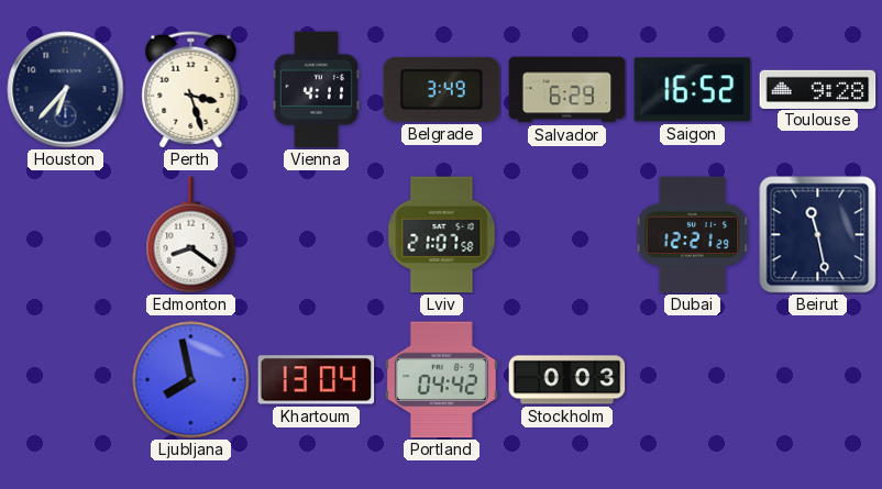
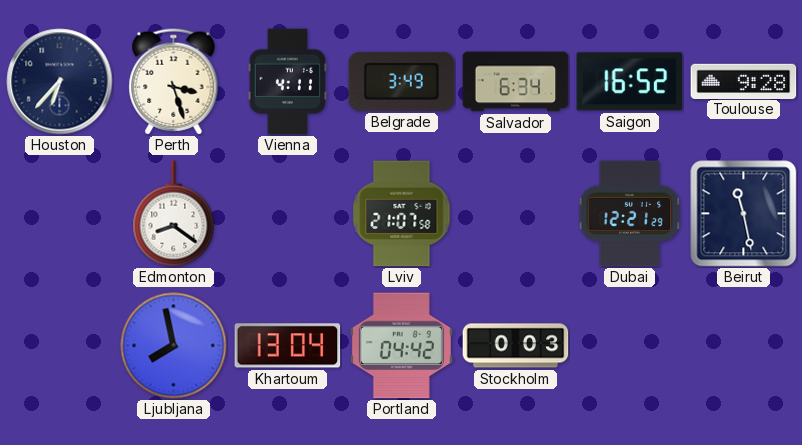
Salvador: 6:29 -> 6:34
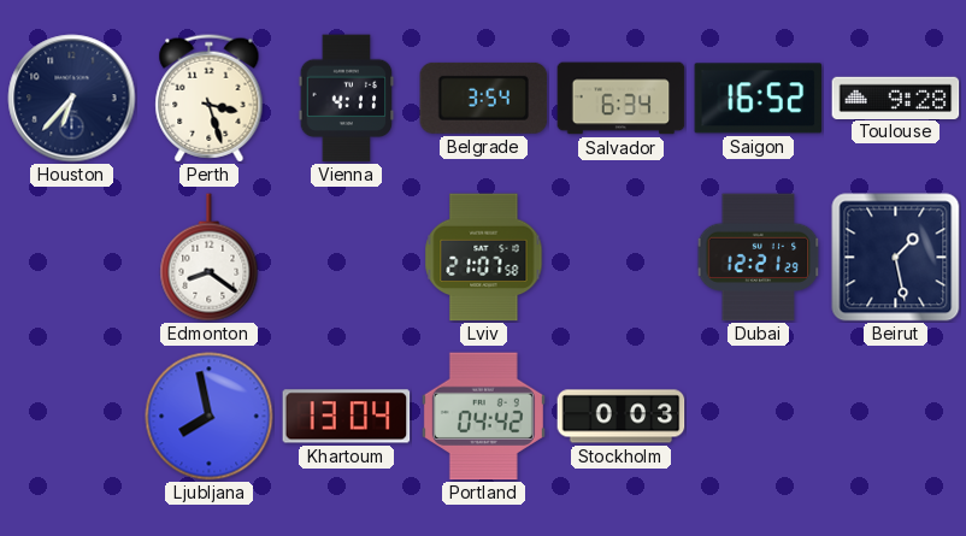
Belgrade: 3:49 -> 3:54
Beirut: 11:28 -> 1:28
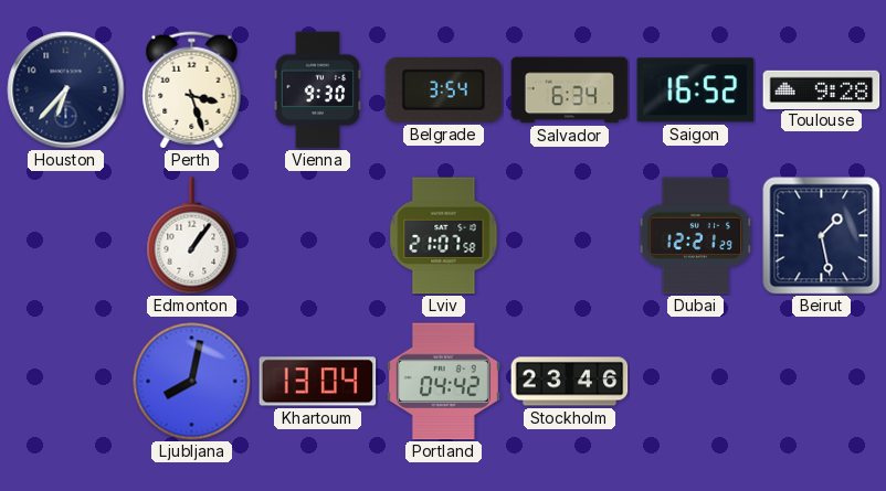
Vienna: 4:11 -> 9:30
Edmonton: 8:21 -> 1:06
Ljubljana: 7:58 -> 8:02
Stockholm: 0:03 -> 23:46
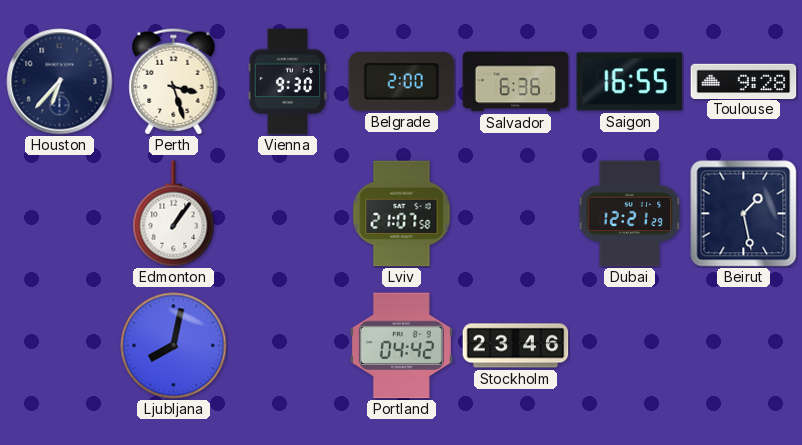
Belgrade: 3:54 -> 2:00
Salvador: 6:34 -> 6:36
Saigon: 16:52 -> 16:55
Khartoum: 13:04 -> none
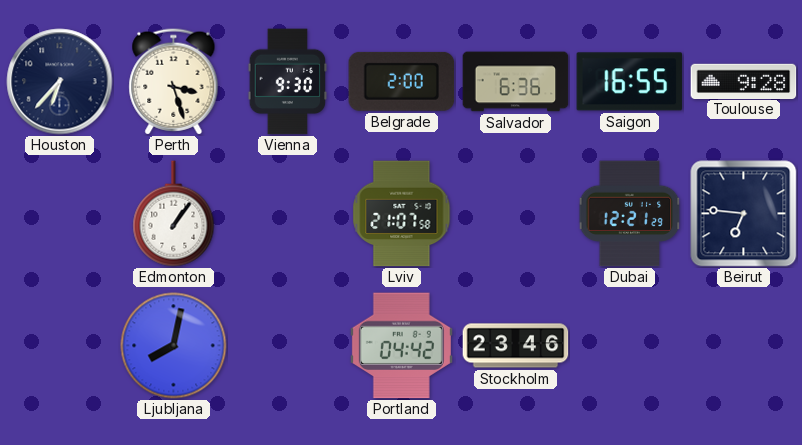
Beirut: 1:28 -> 6:46
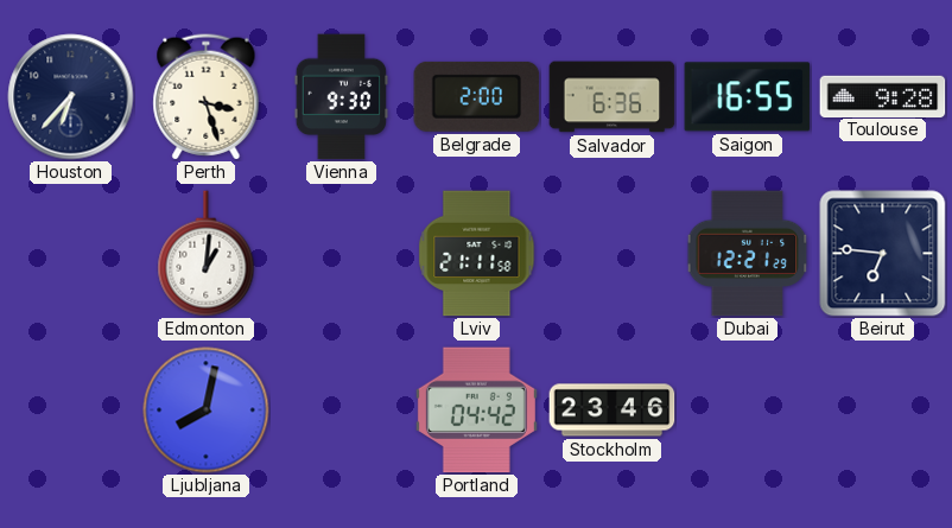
Edmonton: 1:06 -> 1:01
Lviv: 21:07 -> 21:11
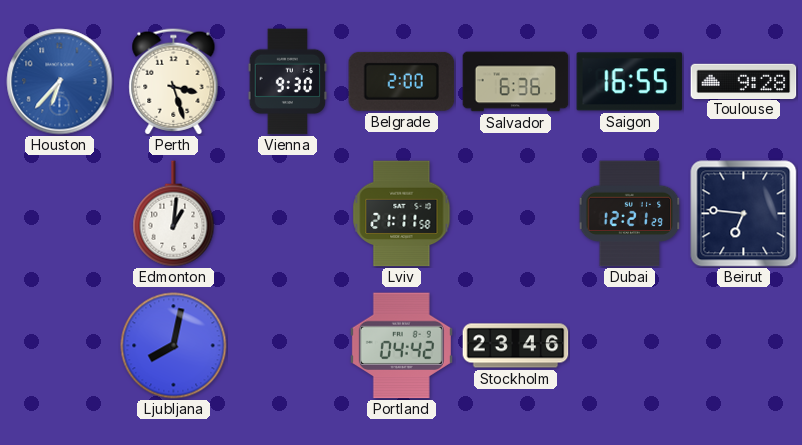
Houston dial: navy -> blue
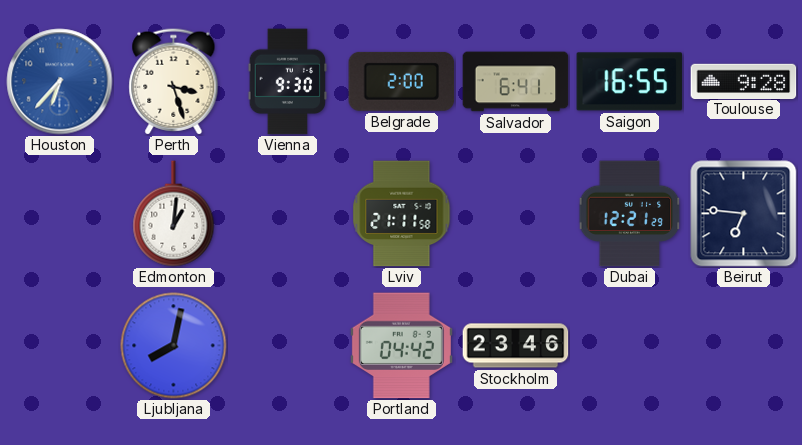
Salvador: 6:36 -> 6:41
